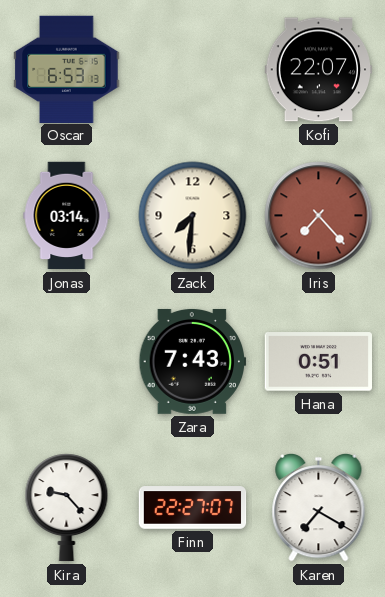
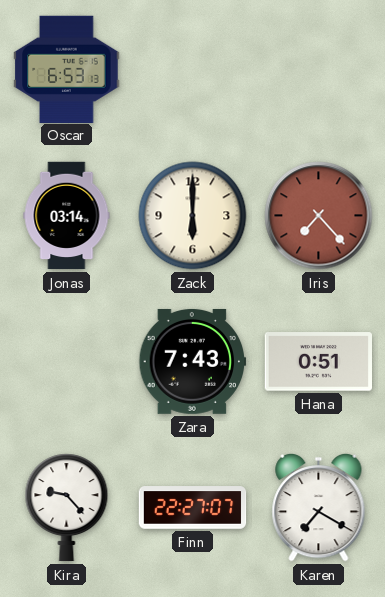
Kofi: 22:07 -> none
Zack: 7:31 -> 6:00
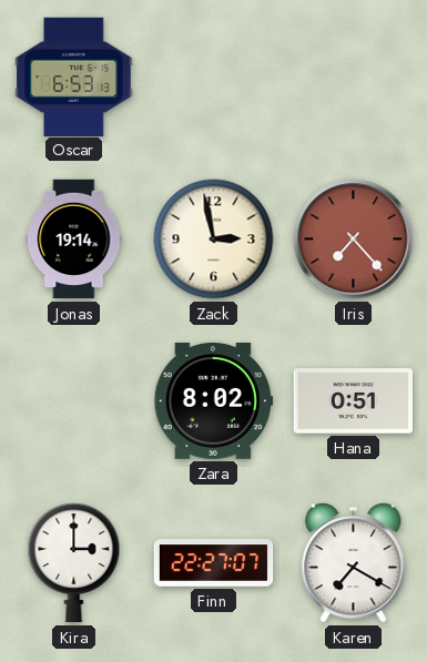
Jonas: 03:14 -> 19:14
Zack: 6:00 -> 2:58
Zara: 7:43 -> 8:02
Kira: 9:23 -> 3:00
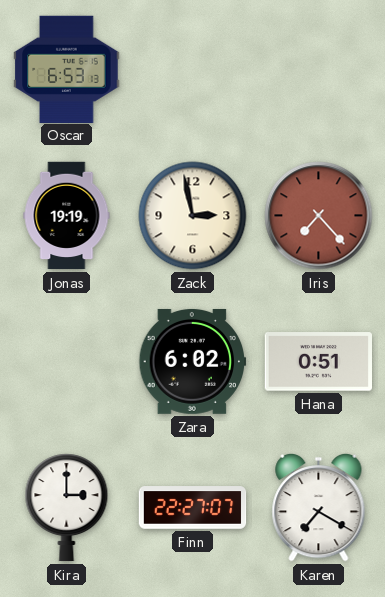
Jonas: 19:14 -> 19:19
Zara: 8:02 -> 6:02
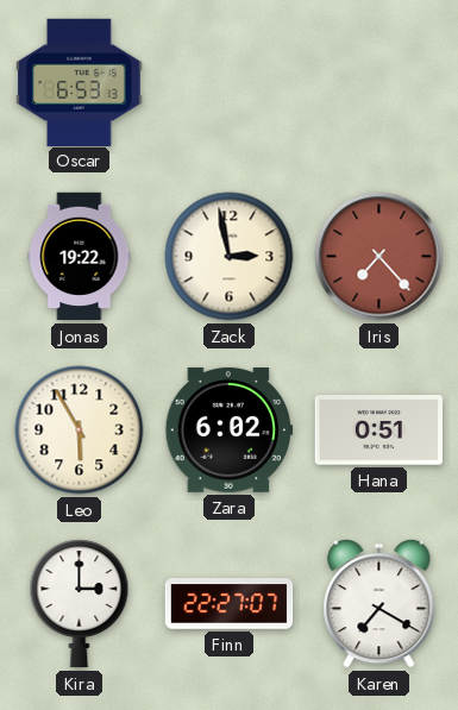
Jonas: 19:19 -> 19:22
Leo: none -> 5:55
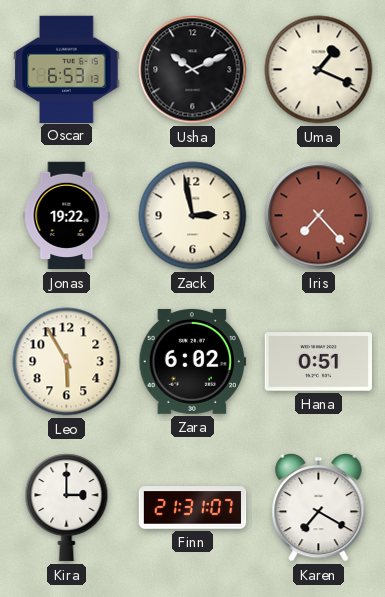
Usha: none -> 10:11
Uma: none -> 1:19
Finn: 22:27 -> 21:31
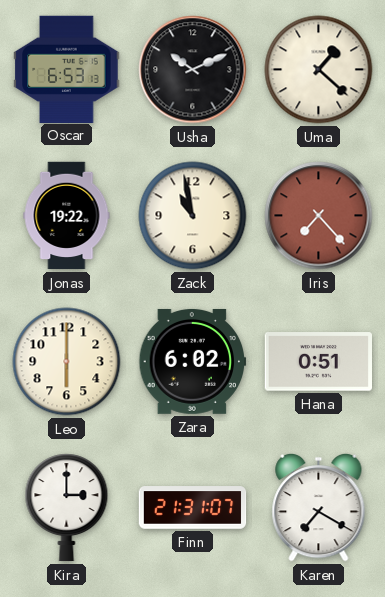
Uma: 1:19 -> 1:22
Zack: 2:58 -> 10:58
Leo: 5:55 -> 6:00
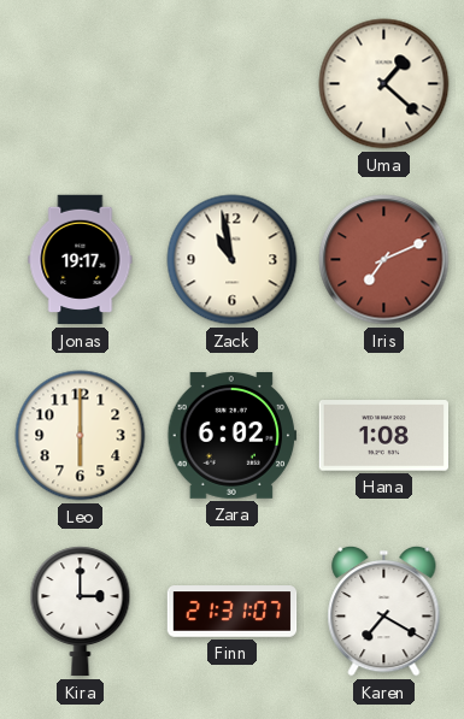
Oscar: 6:53 -> none
Usha: 10:11 -> none
Jonas: 19:22 -> 19:17
Iris: 7:23 -> 7:11
Hana: 0:51 -> 1:08
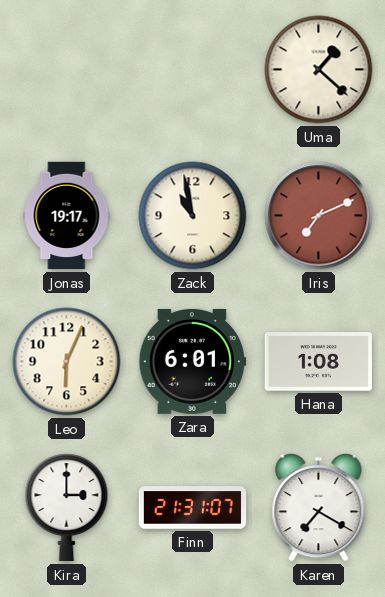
Leo: 6:00 -> 6:04
Zara: 6:02 -> 6:01
